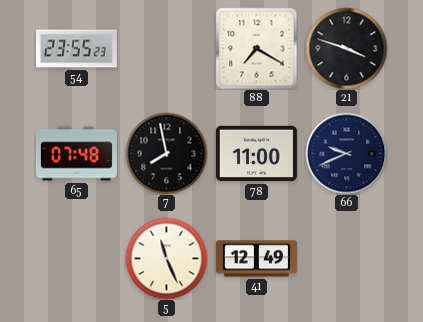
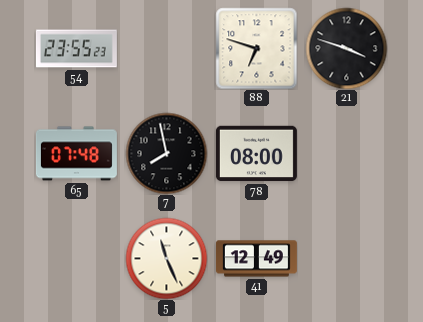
88: 7:20 -> 6:48
78: 11:00 -> 08:00
66: 9:41 -> none
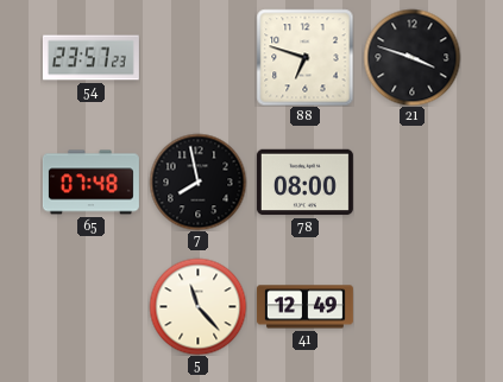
54: 23:55 -> 23:57
5: 11:26 -> 11:23
